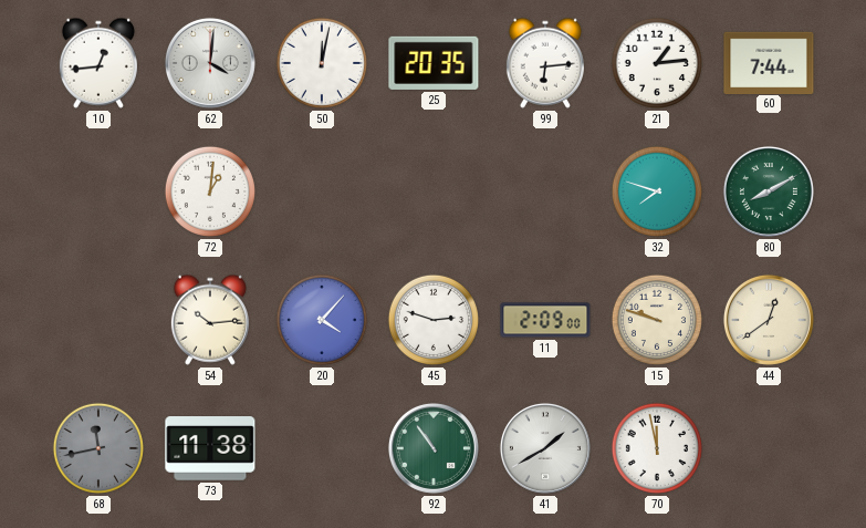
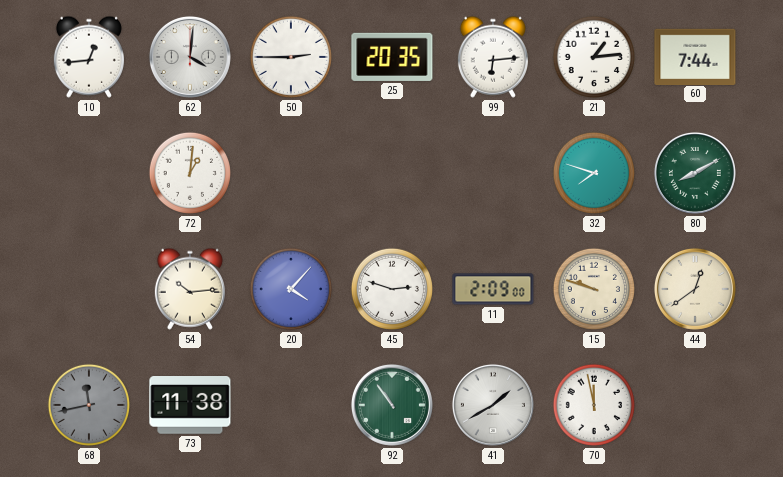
50: 12:02 -> 2:45
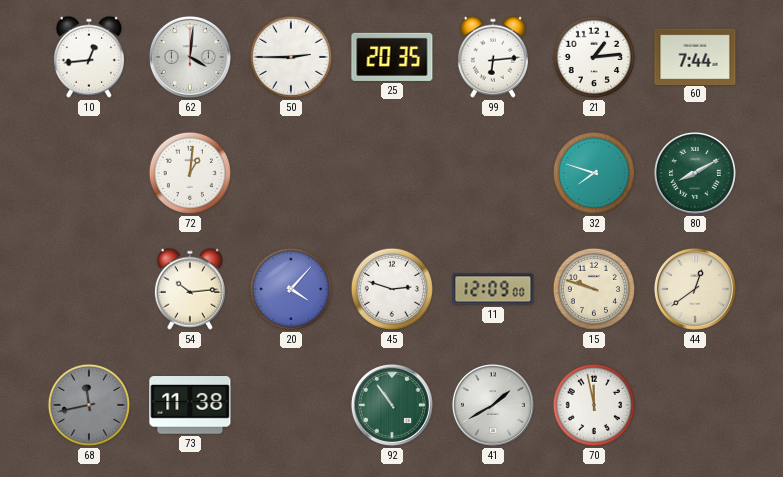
11: 2:09 -> 12:09
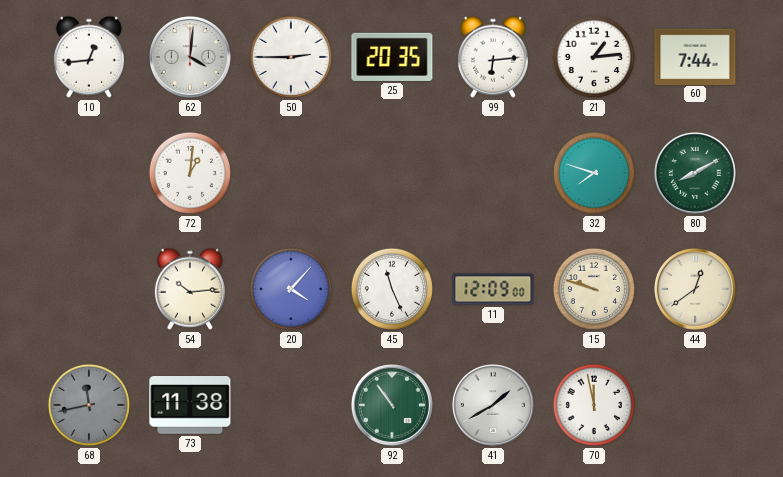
45: 2:48 -> 11:26
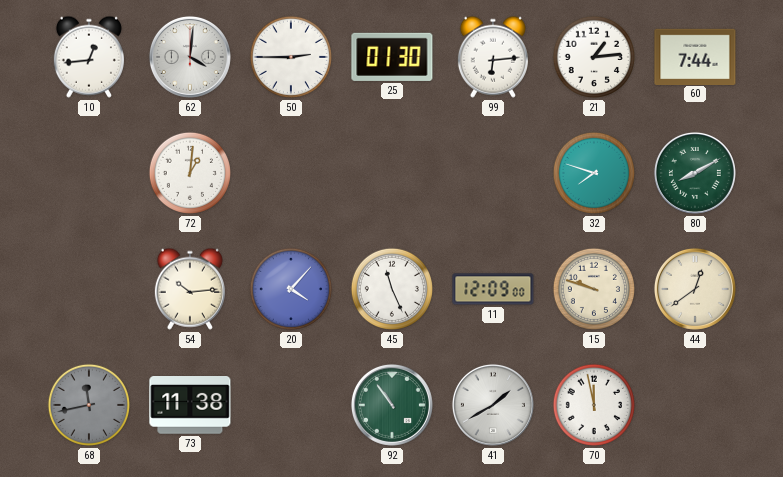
25: 20:35 -> 01:30
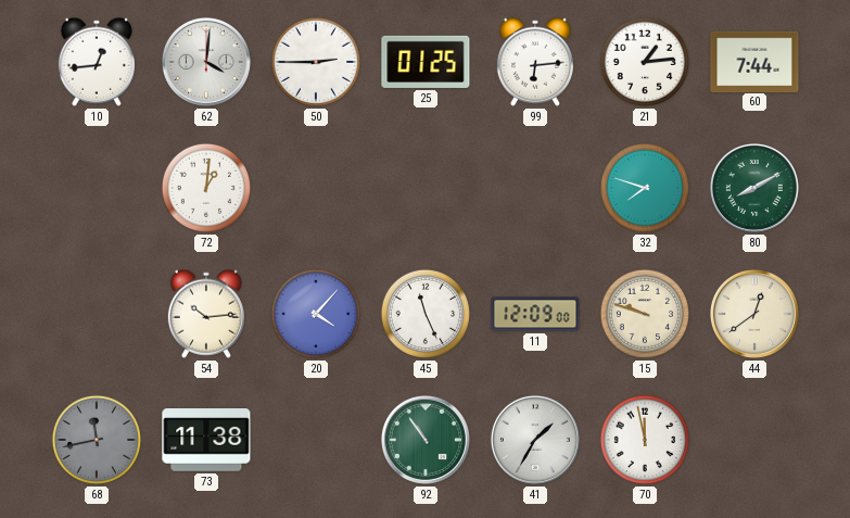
25: 01:30 -> 01:25
41: 1:40 -> 1:35
